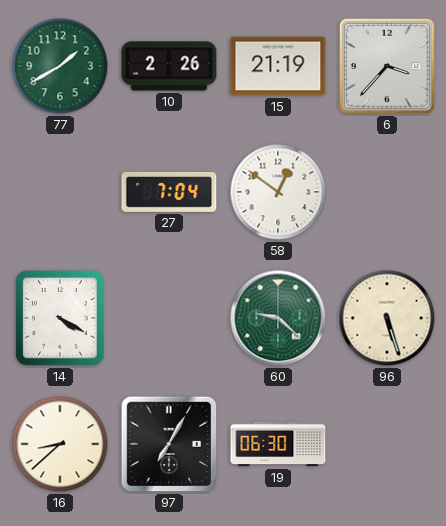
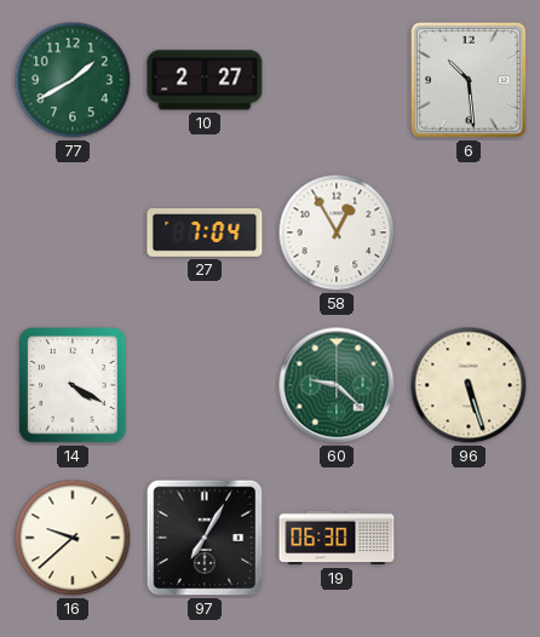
10: 2:26 -> 2:27
15: 21:19 -> none
6: 3:37 -> 10:29
58: 12:51 -> 12:55
16: 8:38 -> 9:38
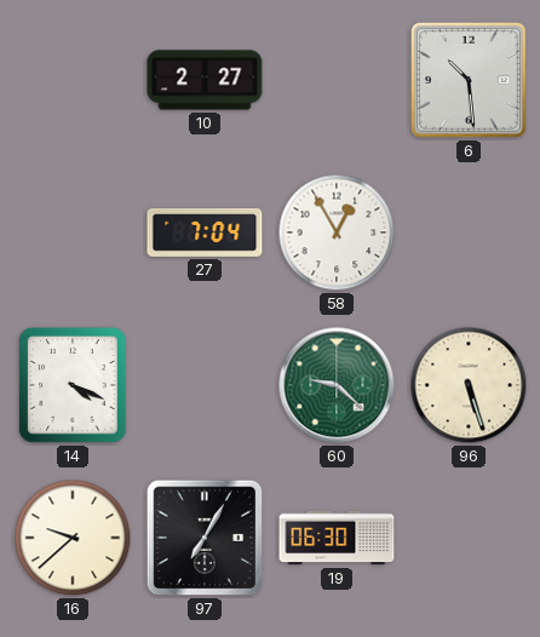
77: 1:40 -> none
14: 4:20 -> 4:19
